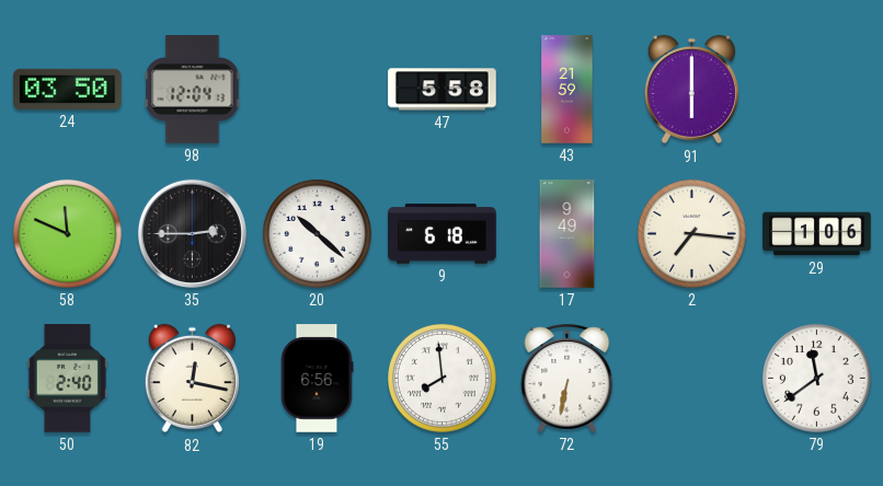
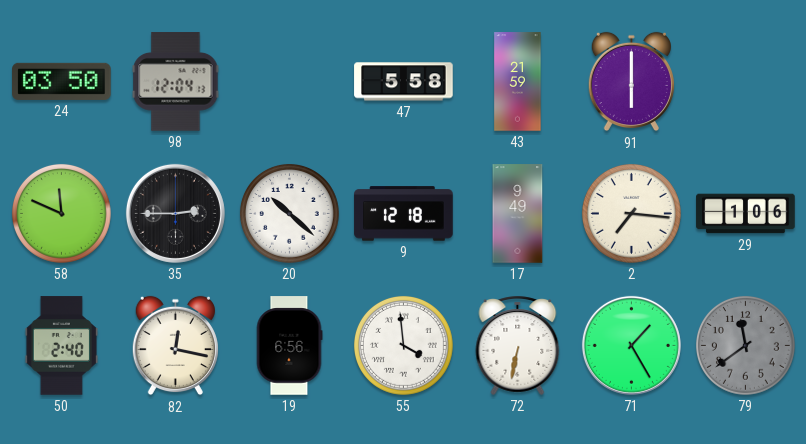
9: 6:18 -> 12:18
55: 7:59 -> 3:59
71: none -> 1:25
79 dial: white -> grey
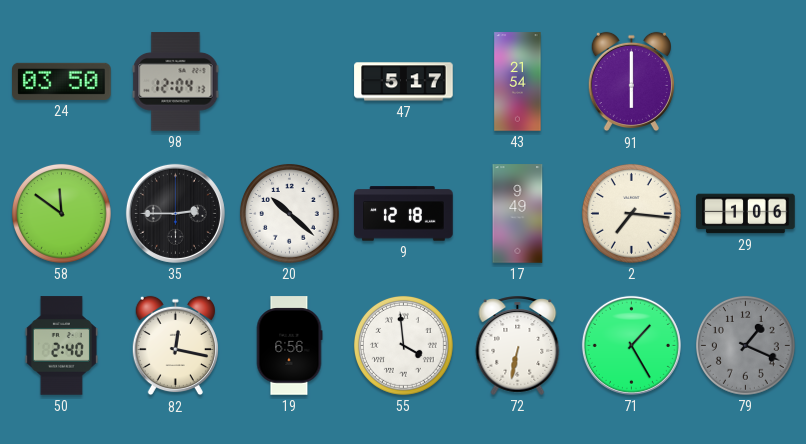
47: 5:58 -> 5:17
43: 21:59 -> 21:54
58: 11:49 -> 11:51
79: 11:39 -> 1:19
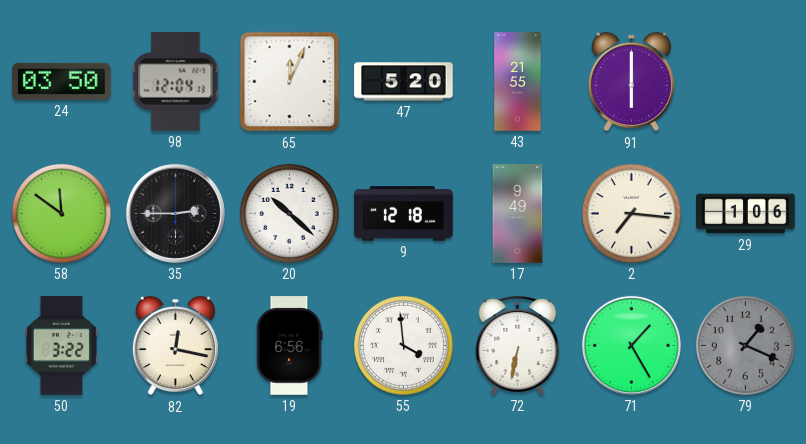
65: none -> 12:04
47: 5:17 -> 5:20
43: 21:54 -> 21:55
50: 2:40 -> 3:22
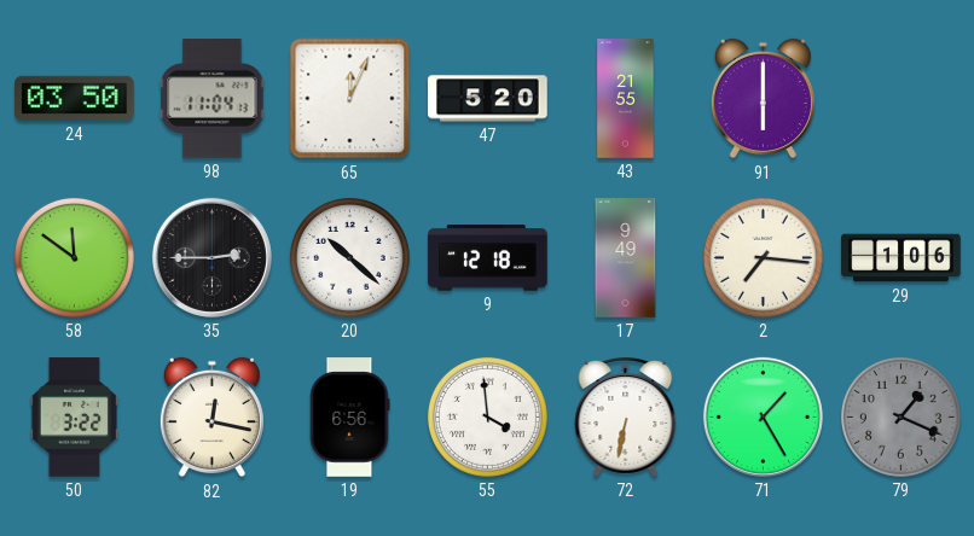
98: 12:04 -> 11:04
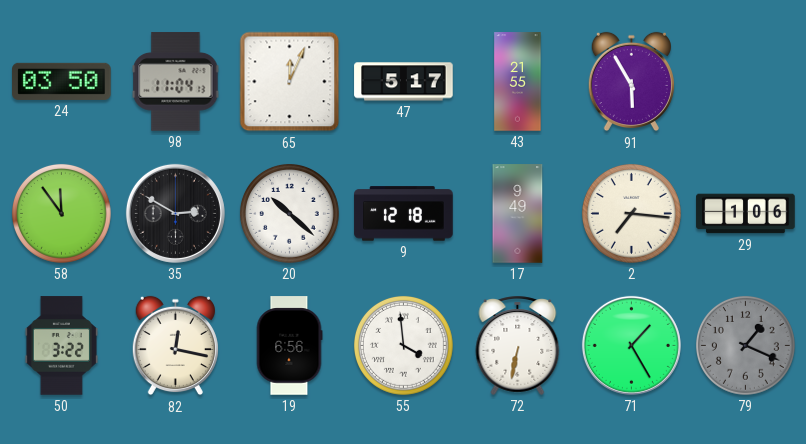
47: 5:20 -> 5:17
91: 6:00 -> 5:55
58: 11:51 -> 11:54
35: 2:45 -> 2:50
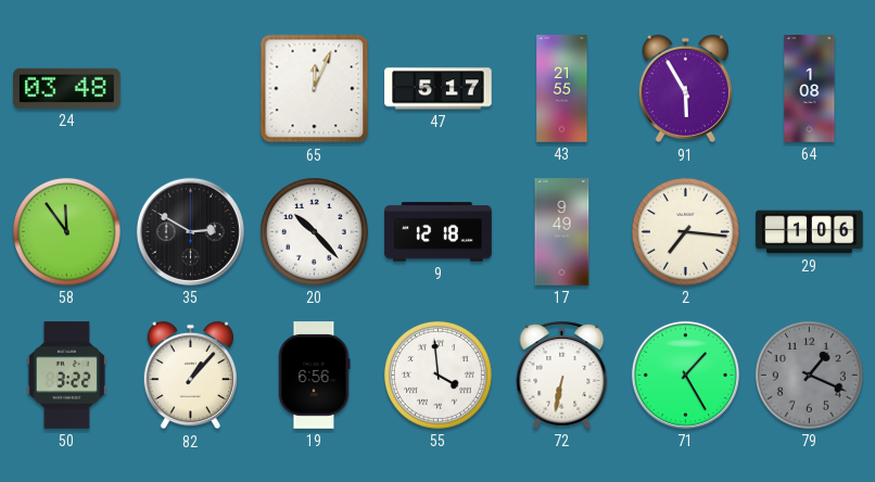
24: 03:50 -> 03:48
98: 11:04 -> none
64: none -> 1:08
20: 10:22 -> 10:23
82: 12:17 -> 1:07
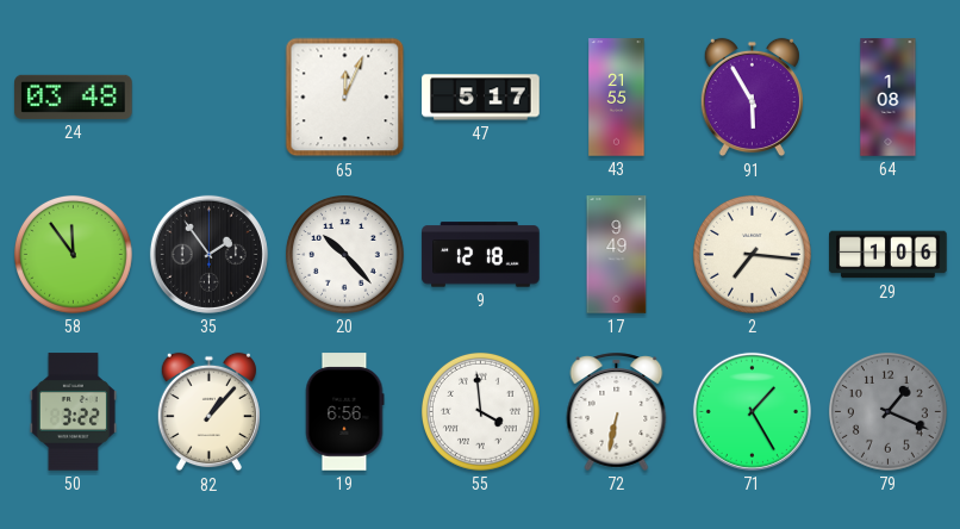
35: 2:50 -> 1:54
